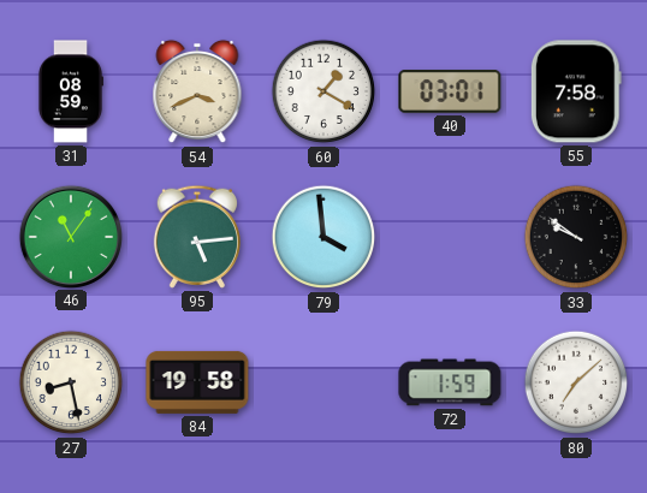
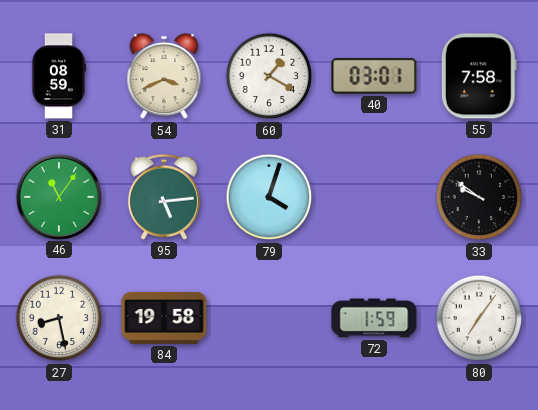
79: 3:59 -> 4:03
80: 7:08 -> 7:06
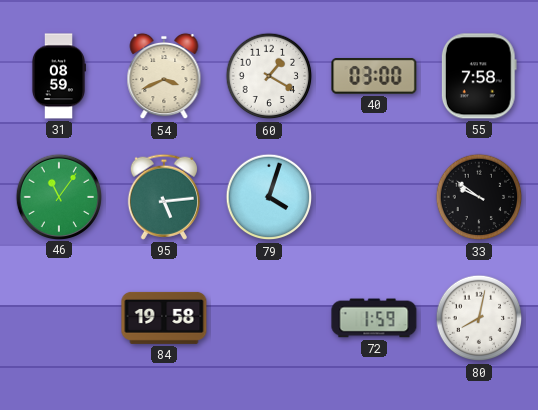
40: 03:01 -> 03:00
27: 8:28 -> none
80: 7:06 -> 8:02
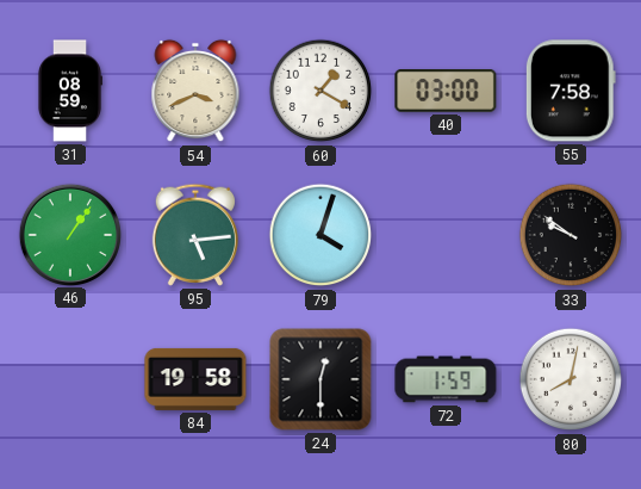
46: 11:06 -> 1:06
24: none -> 12:30
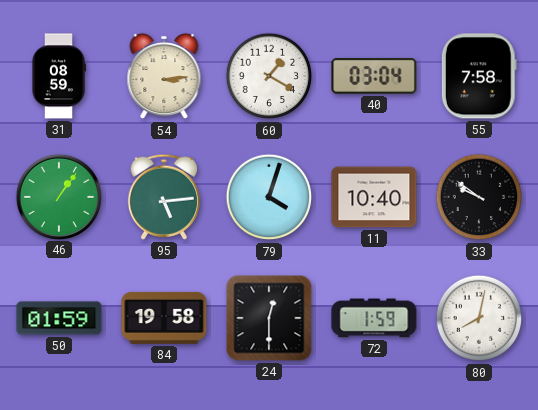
54: 3:41 -> 3:14
40: 03:00 -> 03:04
11: none -> 10:40
50: none -> 01:59
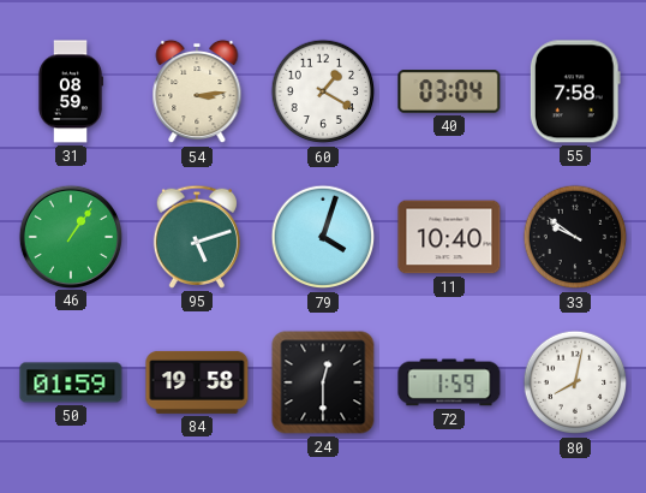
95: 5:14 -> 5:12
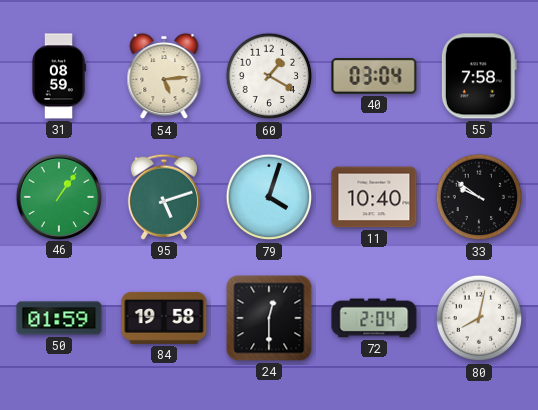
54: 3:14 -> 5:14
72: 1:59 -> 2:04
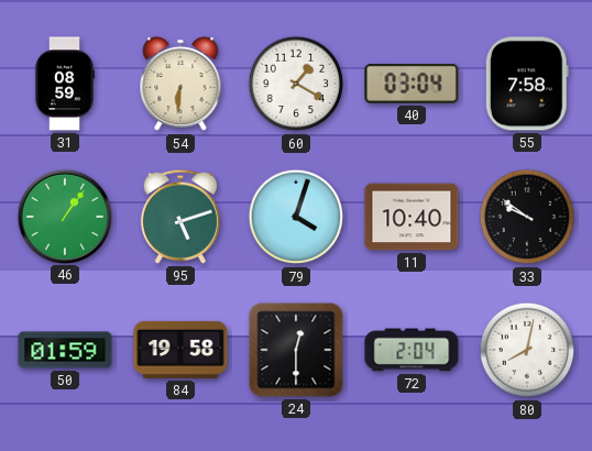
54: 5:14 -> 6:31
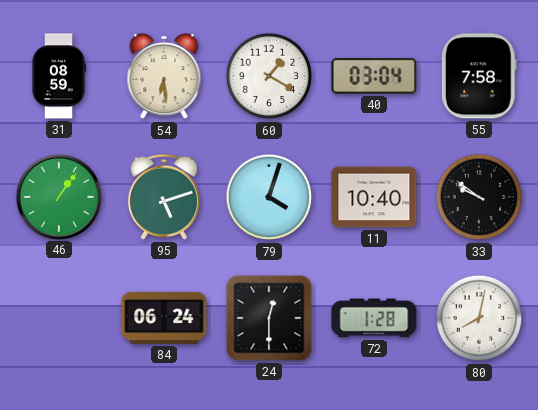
54: 6:31 -> 6:29
50: 01:59 -> none
84: 19:58 -> 06:24
72: 2:04 -> 1:28
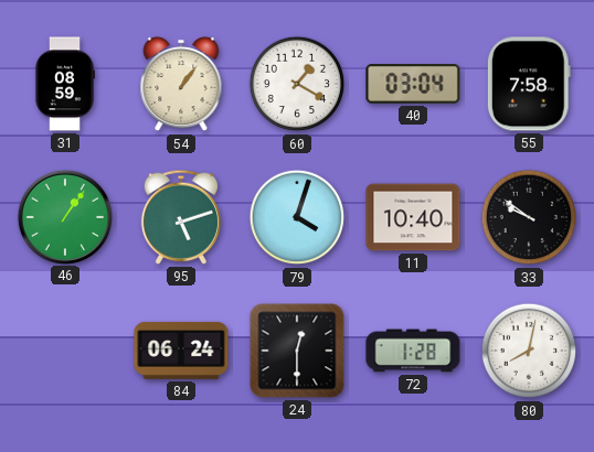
54: 6:29 -> 1:06
